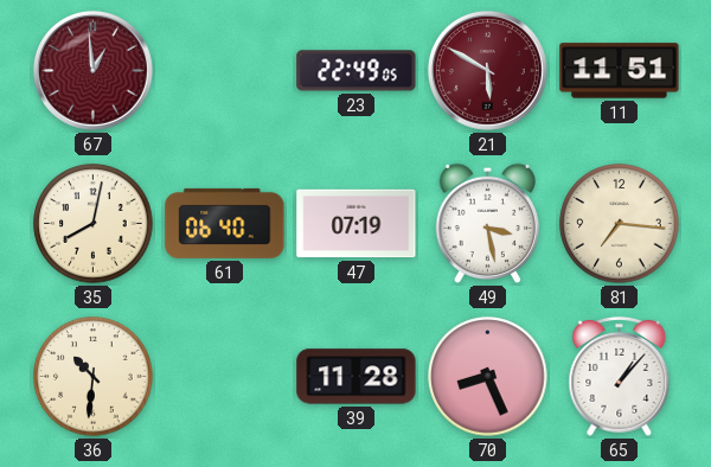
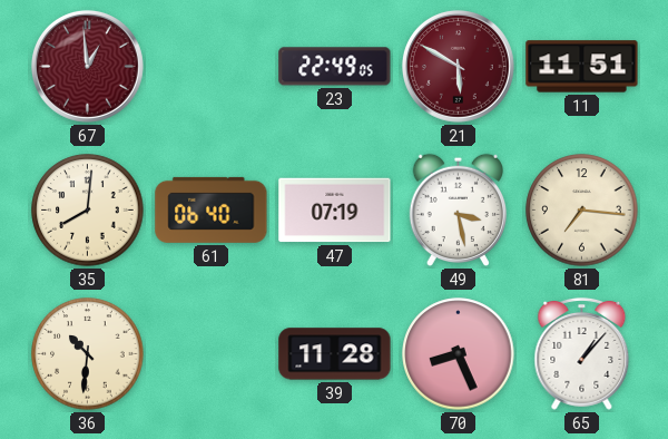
35: 8:02 -> 8:01
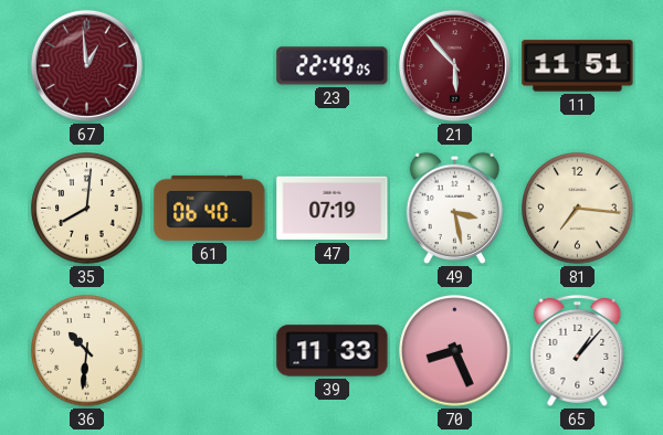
21: 5:50 -> 5:53
39: 11:28 -> 11:33
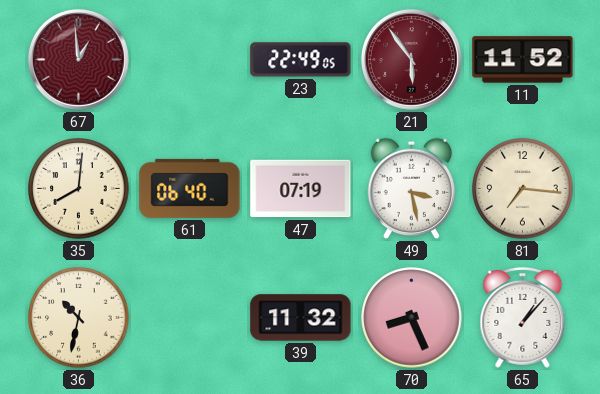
21: 5:53 -> 5:54
11: 11:51 -> 11:52
36: 10:31 -> 10:32
39: 11:33 -> 11:32
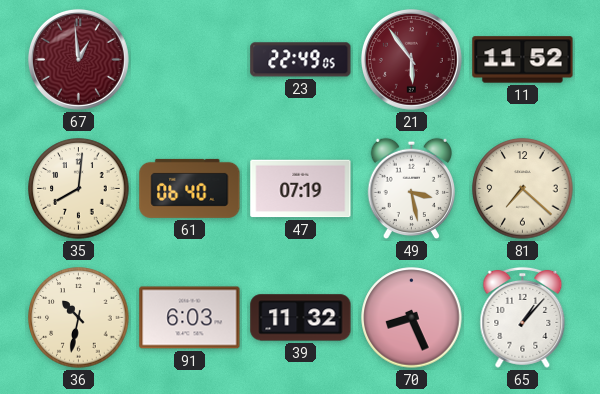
81: 7:16 -> 7:22
91: none -> 6:03
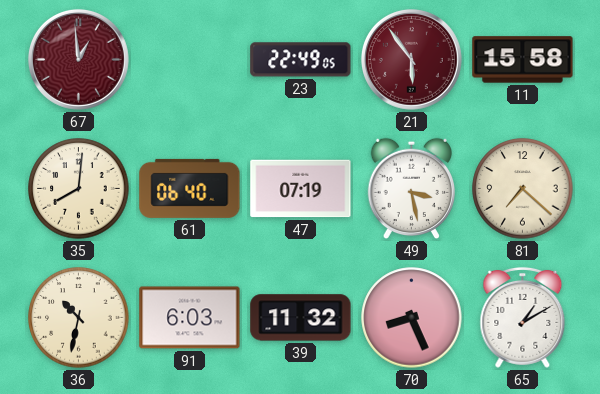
11: 11:52 -> 15:58
65: 1:07 -> 1:10
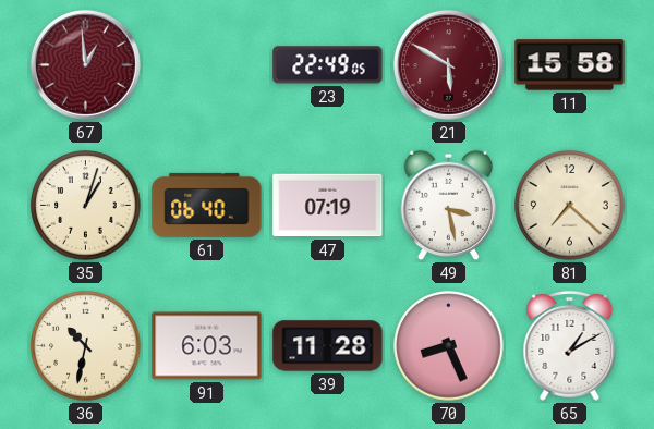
21: 5:54 -> 5:50
35: 8:01 -> 1:03
39: 11:32 -> 11:28
